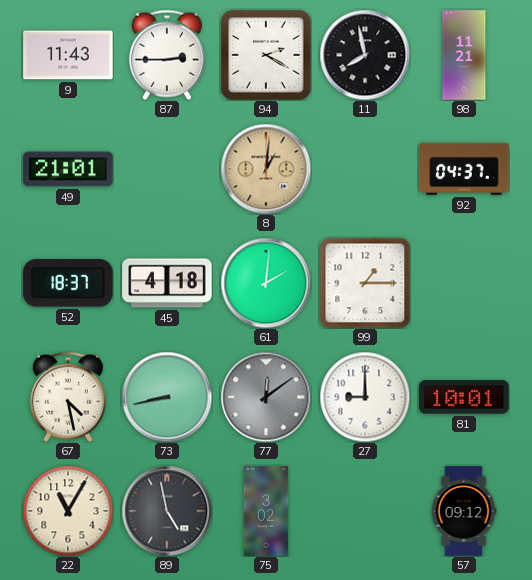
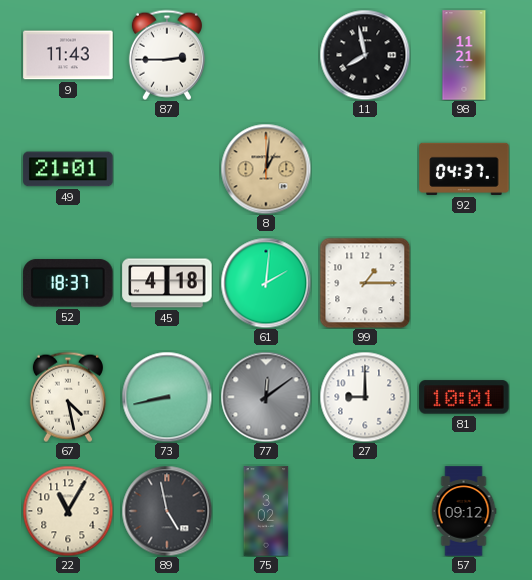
94: 2:20 -> none
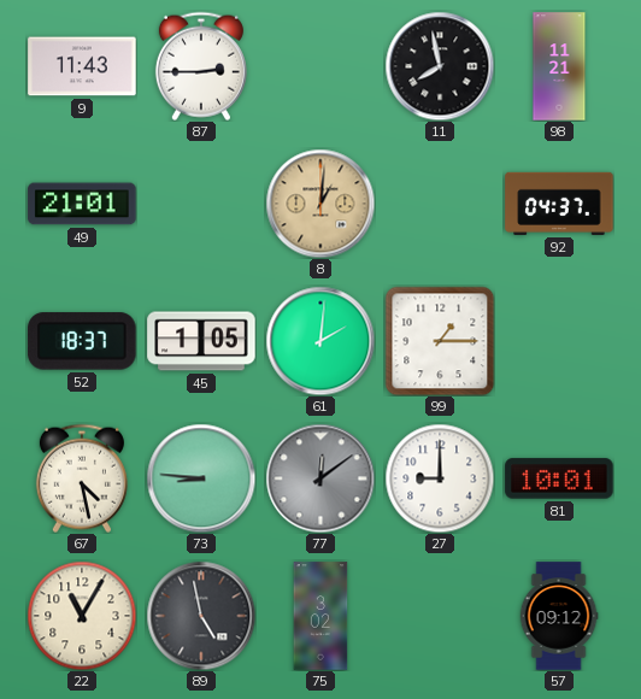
45: 4:18 -> 1:05
73: 8:43 -> 8:46
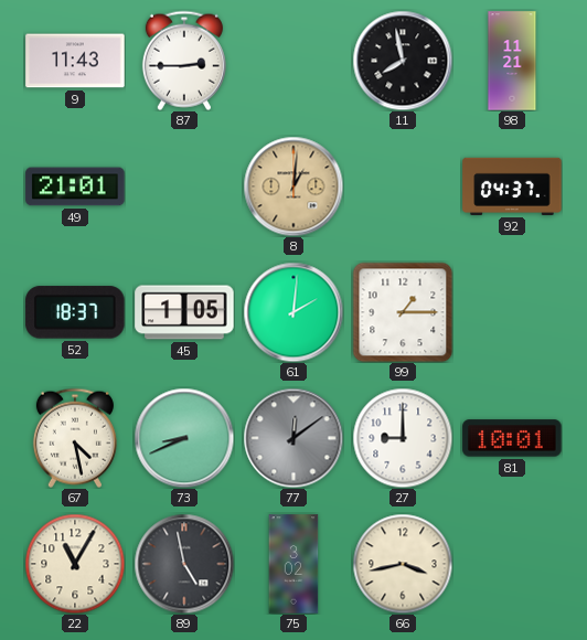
73: 8:46 -> 8:41
66: none -> 3:43
57: 09:12 -> none
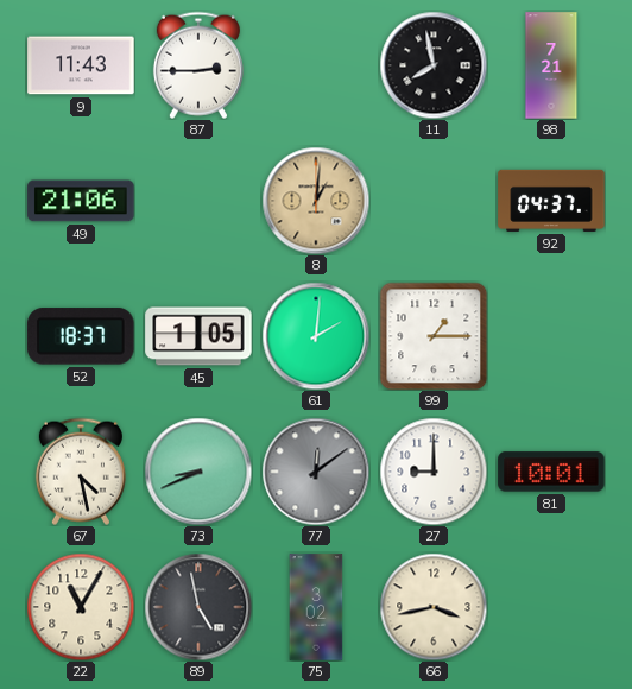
98: 11:21 -> 7:21
49: 21:01 -> 21:06
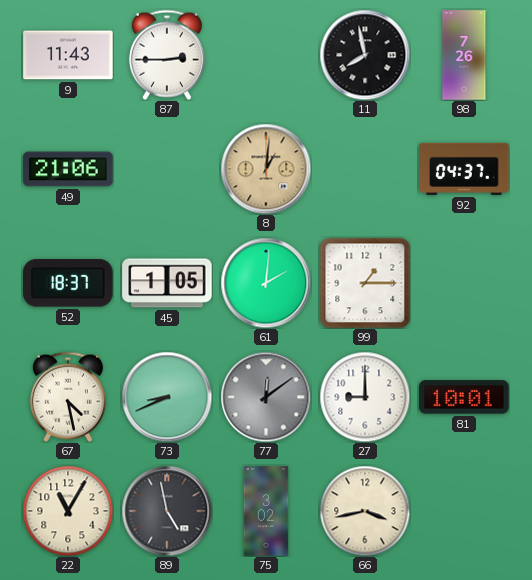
98: 7:21 -> 7:26
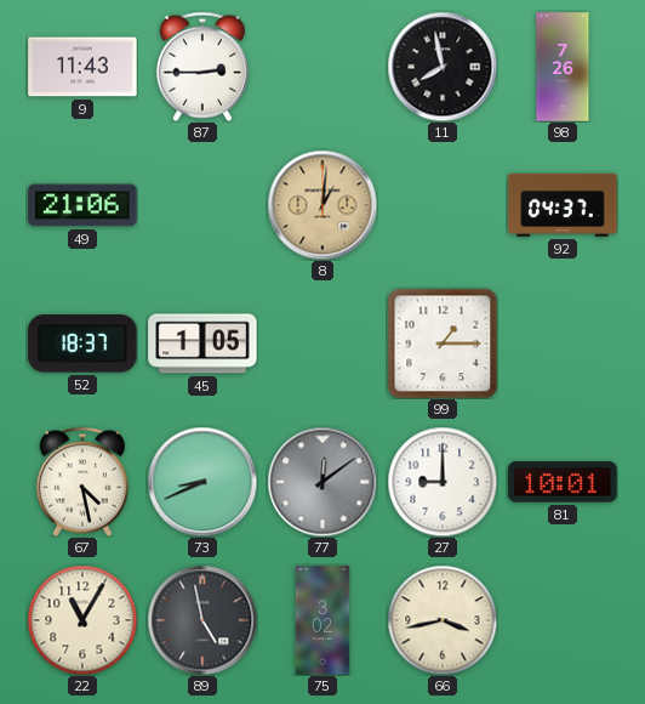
61: 2:01 -> none
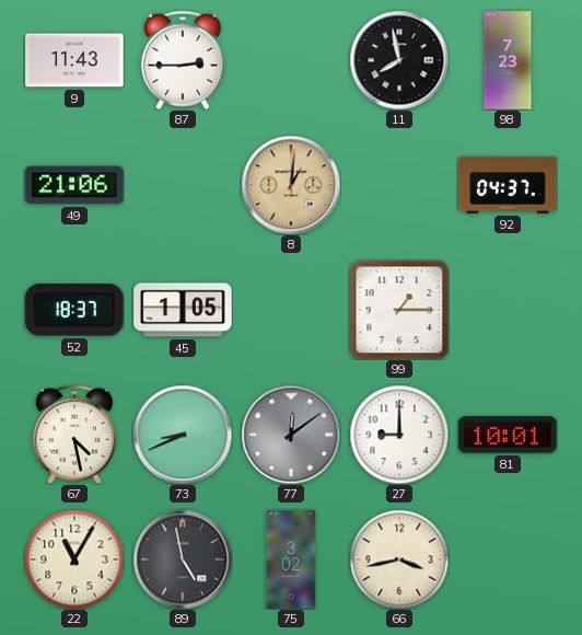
98: 7:26 -> 7:23
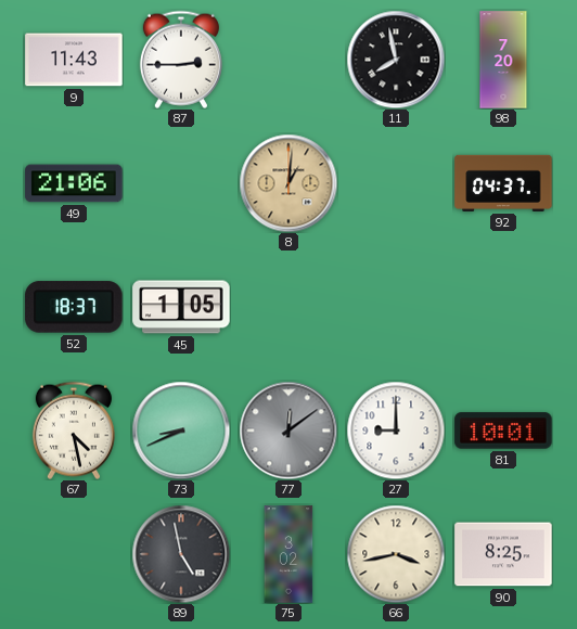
98: 7:23 -> 7:20
99: 1:15 -> none
22: 11:05 -> none
90: none -> 8:25
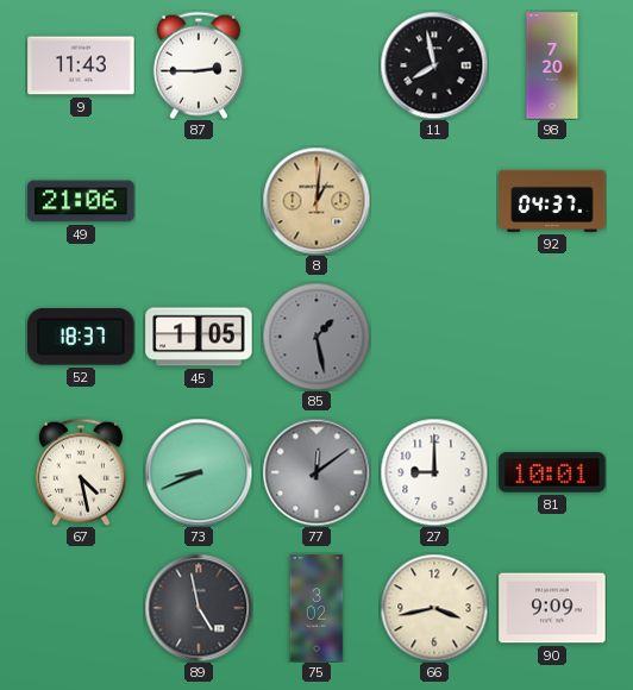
85: none -> 1:28
90: 8:25 -> 9:09
